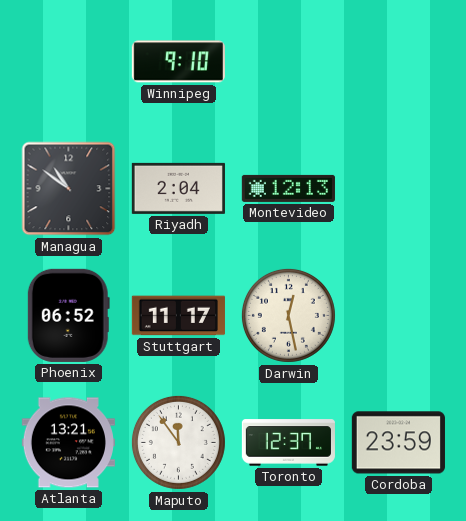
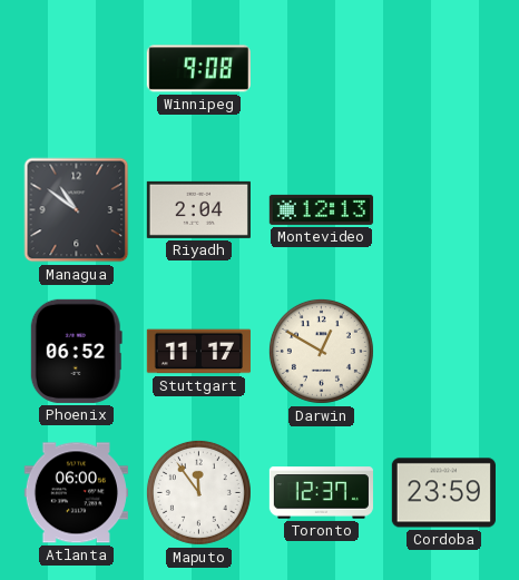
Winnipeg: 9:10 -> 9:08
Darwin: 12:28 -> 12:50
Atlanta: 13:21 -> 06:00
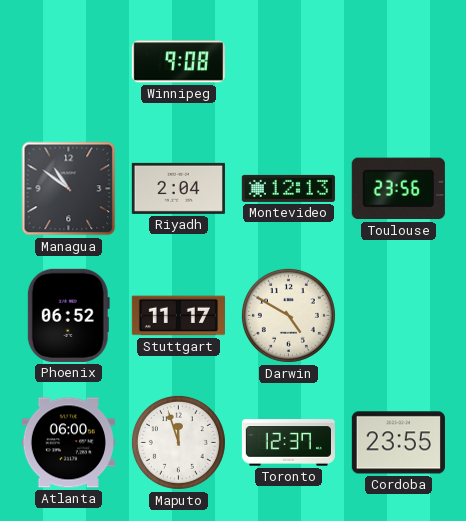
Toulouse: none -> 23:56
Darwin: 12:50 -> 4:50
Maputo: 11:54 -> 11:57
Cordoba: 23:59 -> 23:55
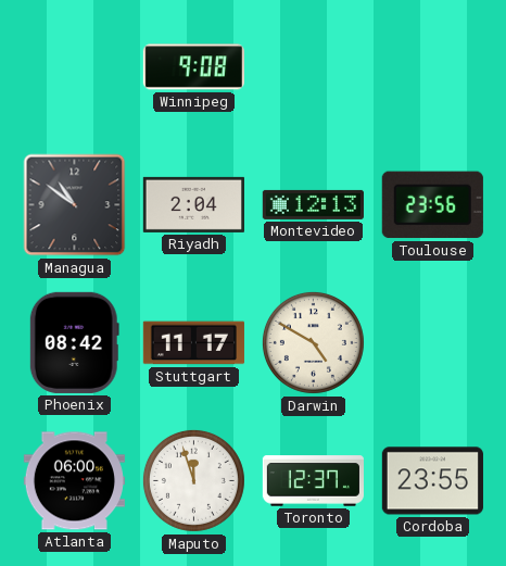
Phoenix: 06:52 -> 08:42
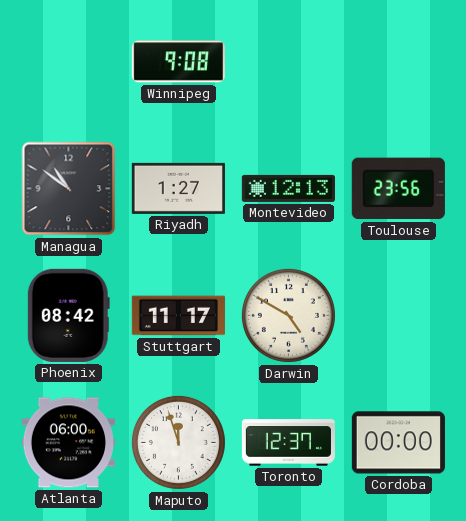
Riyadh: 2:04 -> 1:27
Cordoba: 23:55 -> 00:00
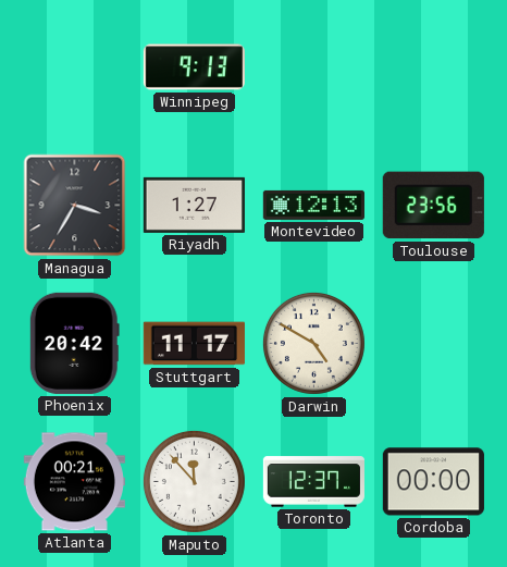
Winnipeg: 9:08 -> 9:13
Managua: 10:51 -> 3:35
Phoenix: 08:42 -> 20:42
Atlanta: 06:00 -> 00:21
Maputo: 11:57 -> 11:53
